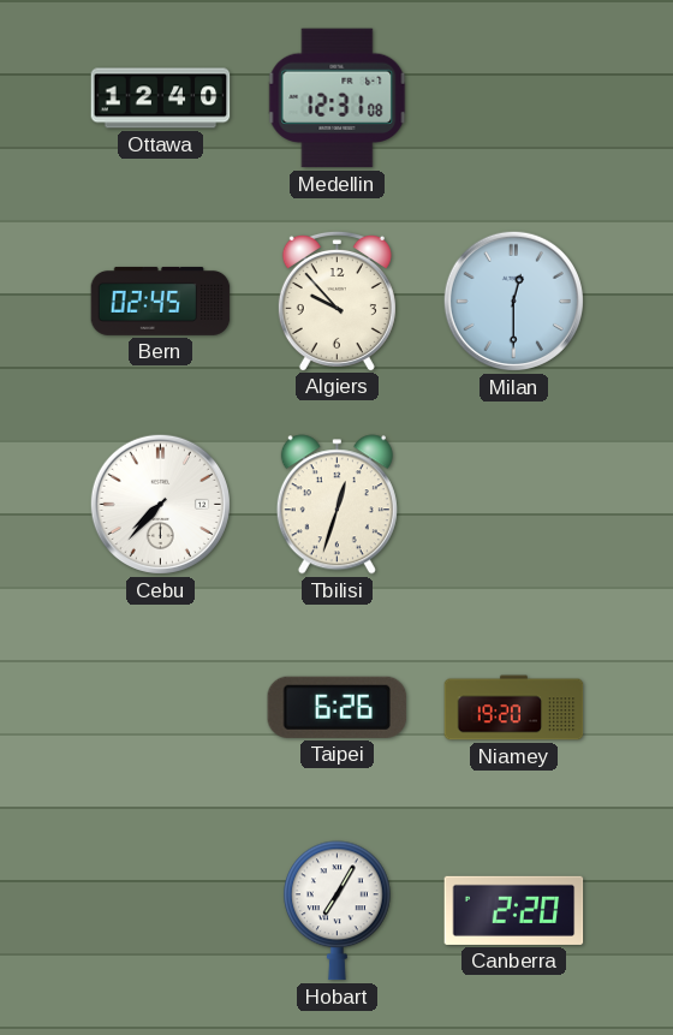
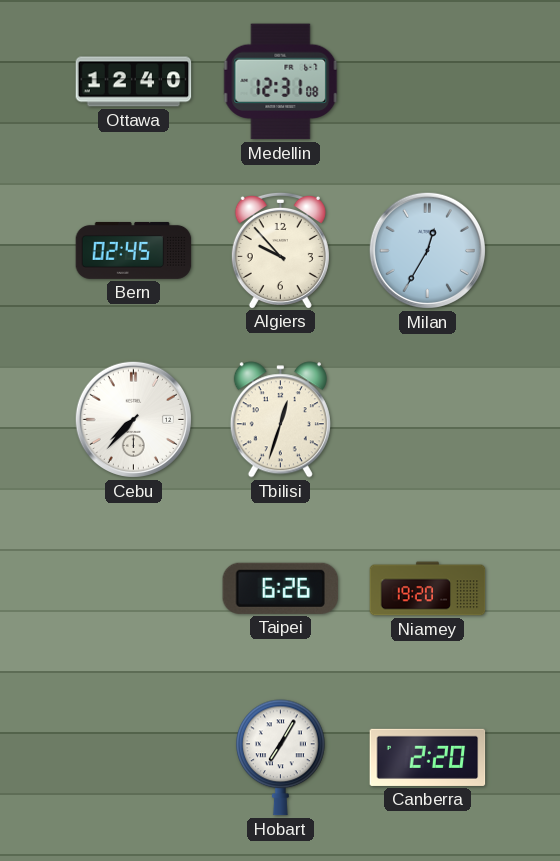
Milan: 12:30 -> 12:35
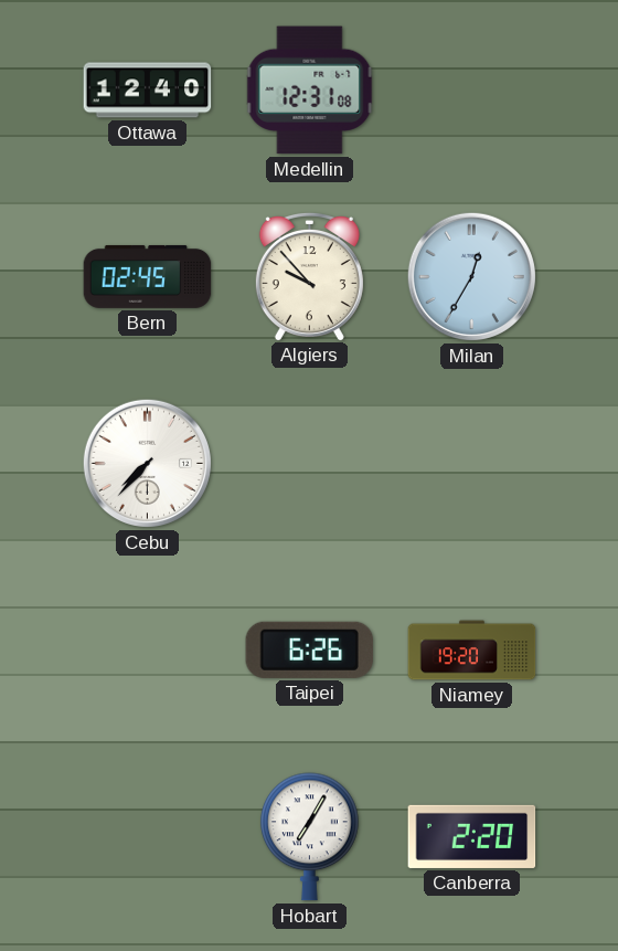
Tbilisi: 12:33 -> none
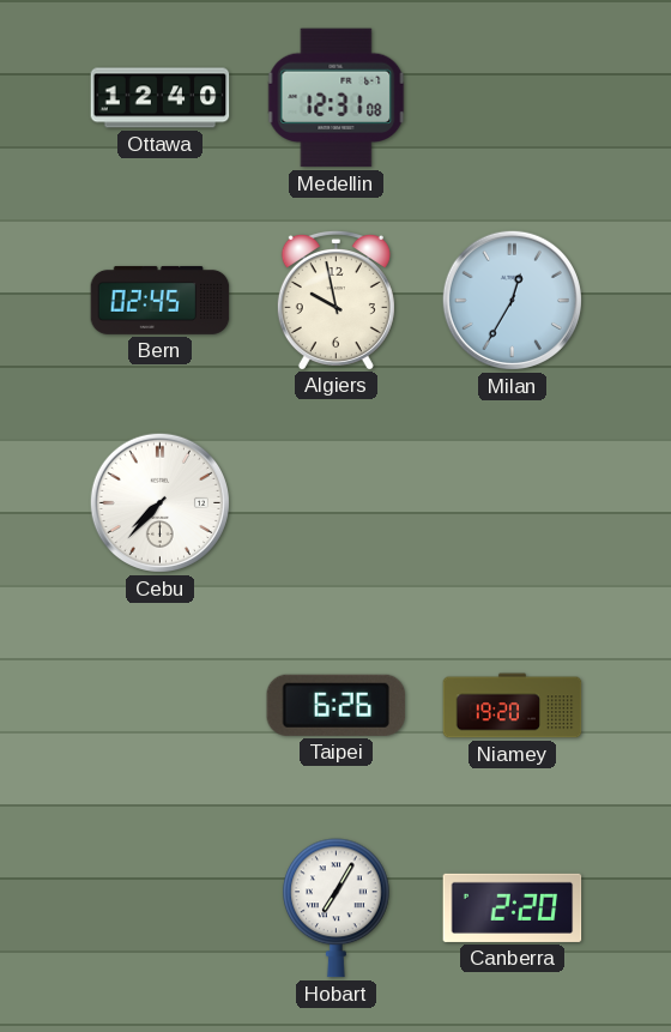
Algiers: 9:53 -> 9:58
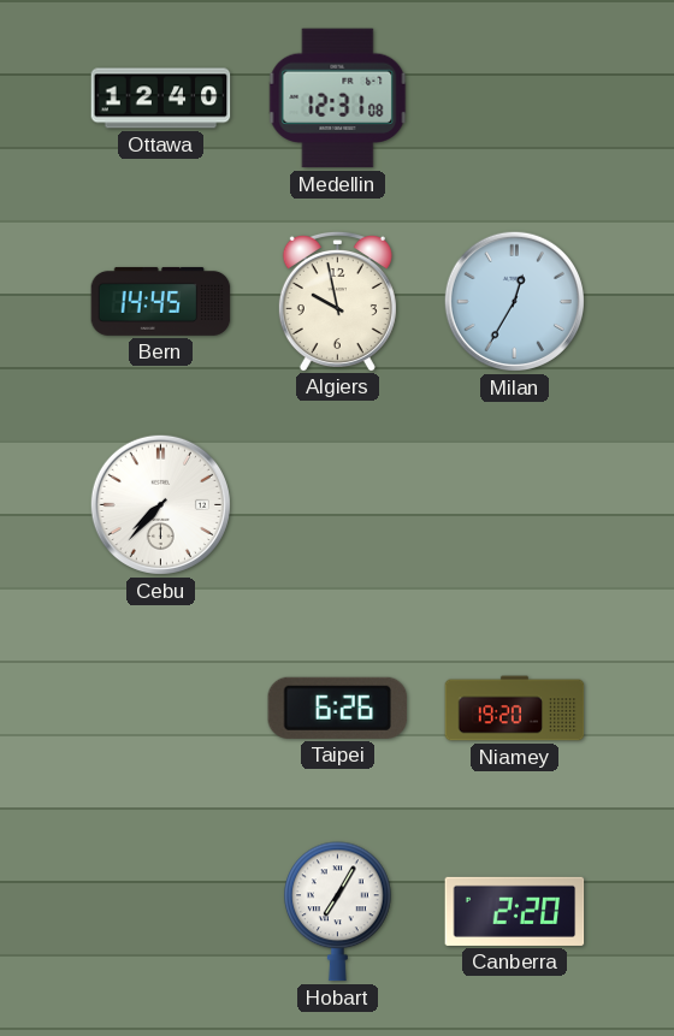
Bern: 02:45 -> 14:45
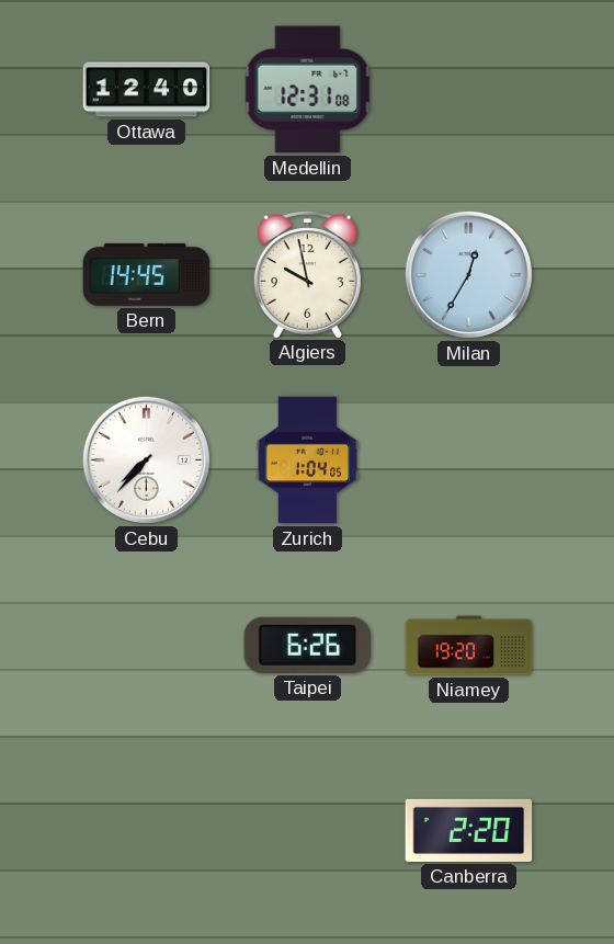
Zurich: none -> 1:04
Hobart: 7:05 -> none
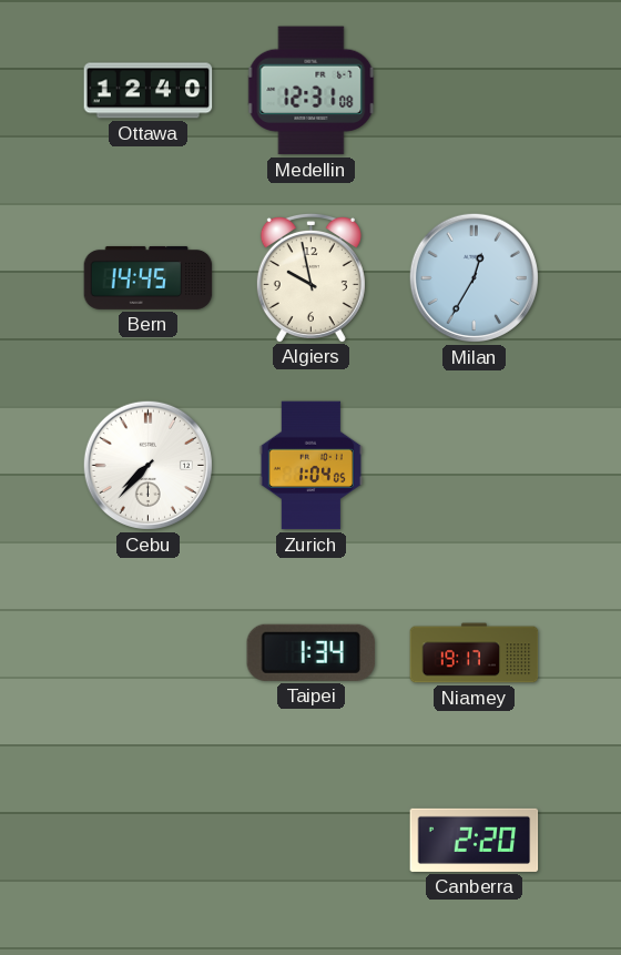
Taipei: 6:26 -> 1:34
Niamey: 19:20 -> 19:17
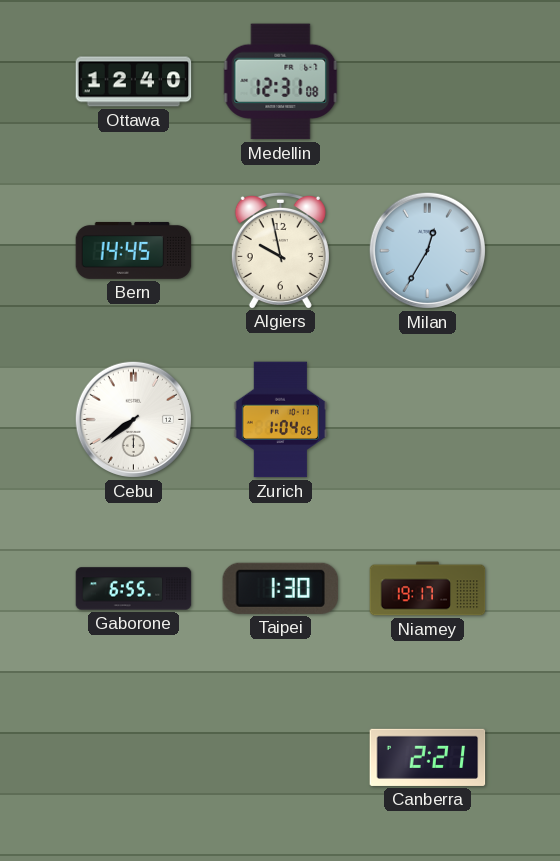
Cebu: 7:37 -> 7:39
Gaborone: none -> 6:55
Taipei: 1:34 -> 1:30
Canberra: 2:20 -> 2:21
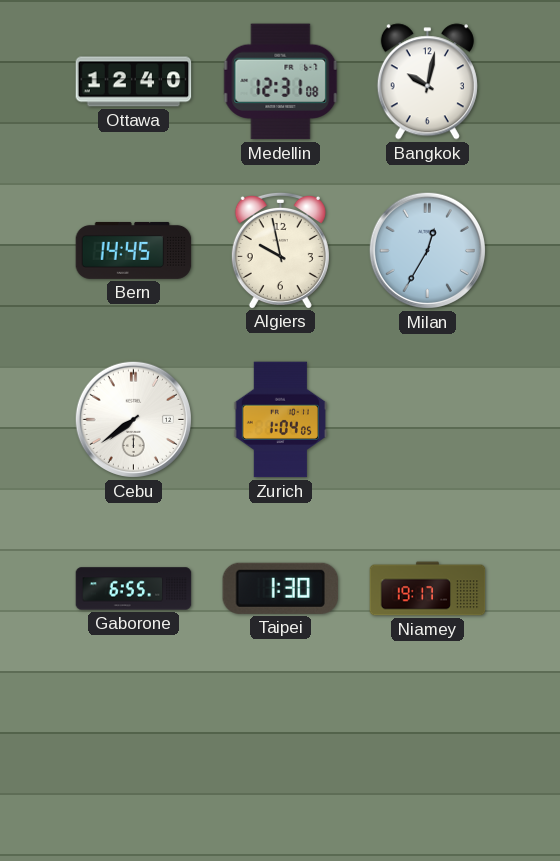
Bangkok: none -> 10:02
Canberra: 2:21 -> none
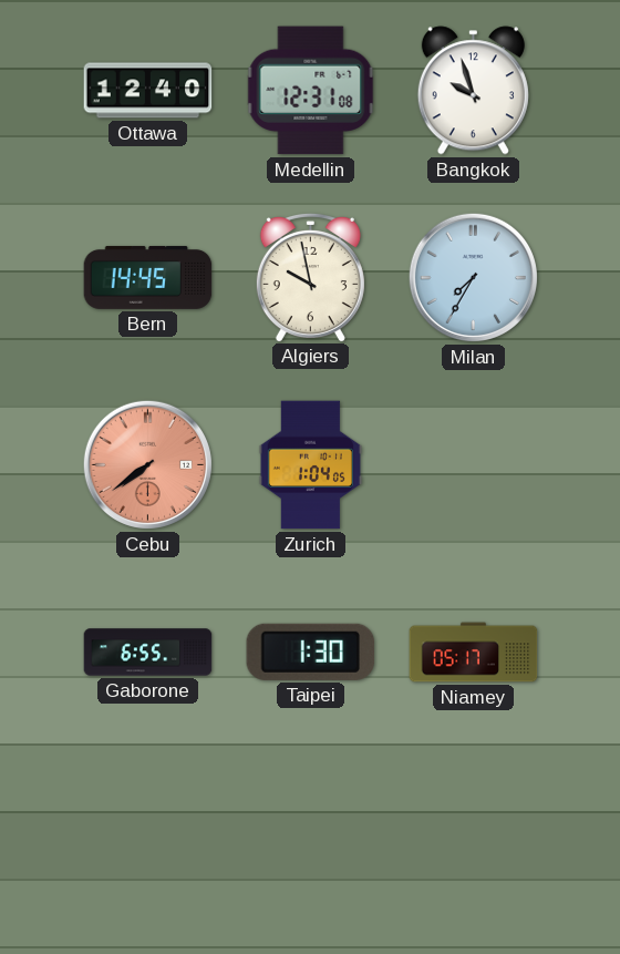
Bangkok: 10:02 -> 9:57
Milan: 12:35 -> 7:35
Cebu dial: white -> salmon
Niamey: 19:17 -> 05:17
